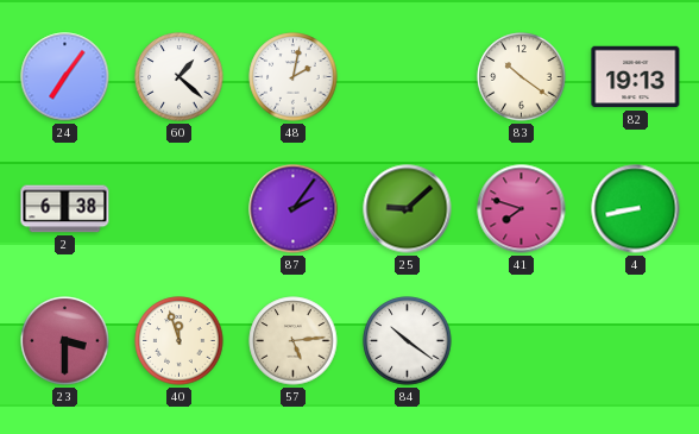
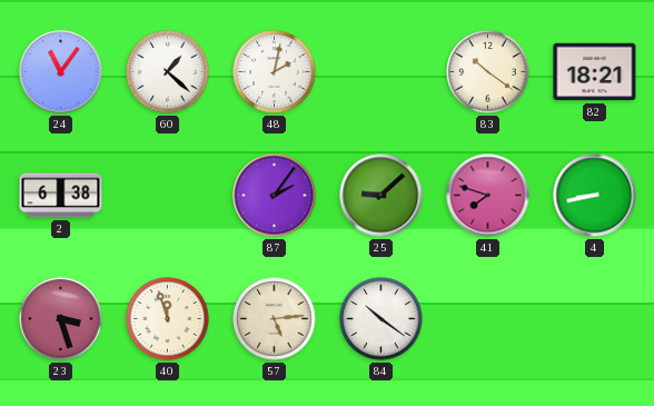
24: 7:06 -> 11:06
82: 19:13 -> 18:21
23: 3:30 -> 3:27
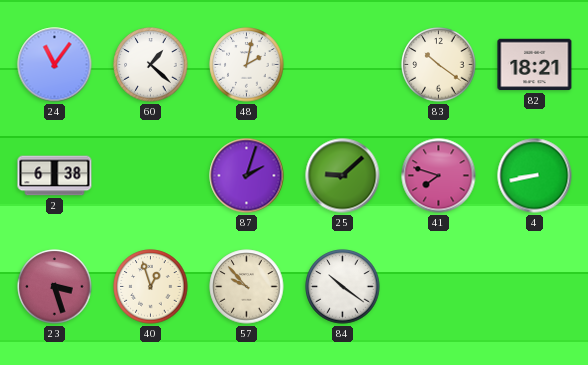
87: 2:06 -> 2:03
40: 11:57 -> 12:57
57: 5:14 -> 9:53
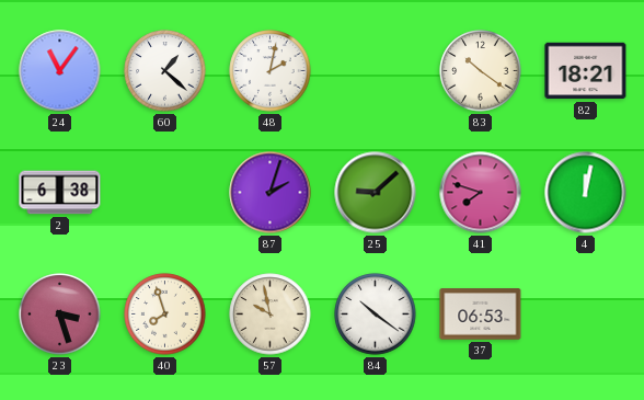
4: 8:43 -> 12:02
40: 12:57 -> 7:57
57: 9:53 -> 9:58
37: none -> 06:53
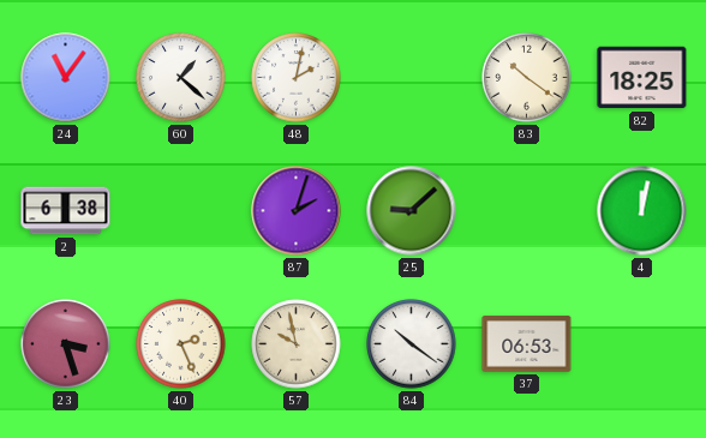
82: 18:21 -> 18:25
41: 7:48 -> none
40: 7:57 -> 2:26
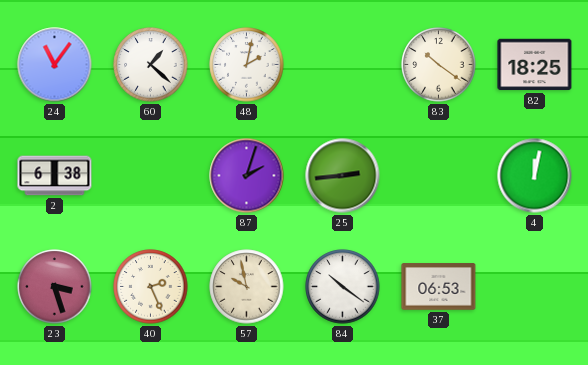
25: 9:08 -> 2:44
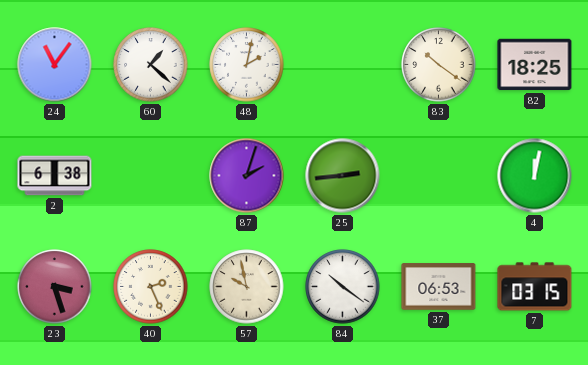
7: none -> 03:15
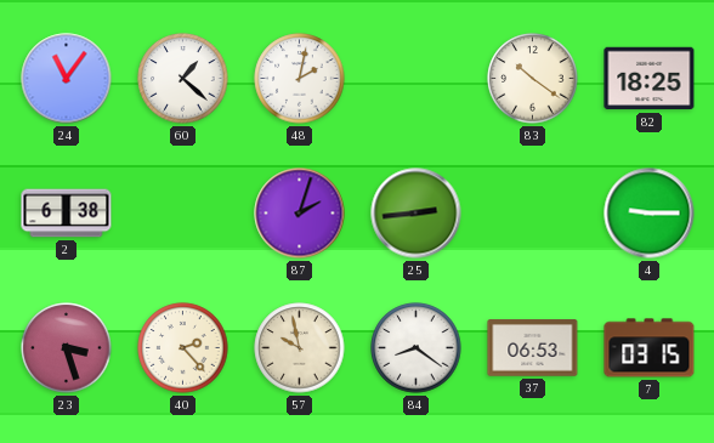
4: 12:02 -> 9:15
40: 2:26 -> 2:23
84: 10:21 -> 8:21
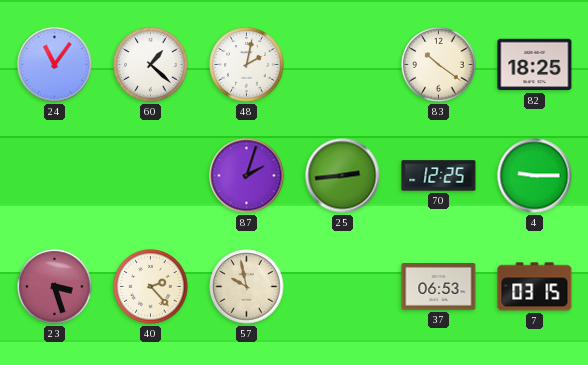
2: 6:38 -> none
70: none -> 12:25
84: 8:21 -> none
